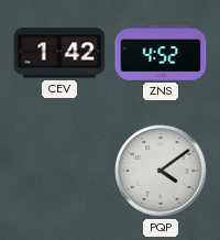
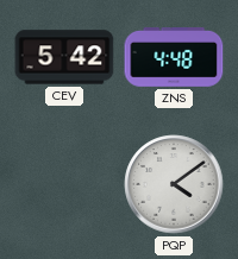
CEV: 1:42 -> 5:42
ZNS: 4:52 -> 4:48
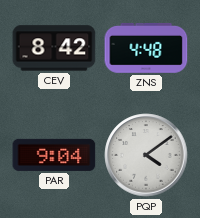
CEV: 5:42 -> 8:42
PAR: none -> 9:04
